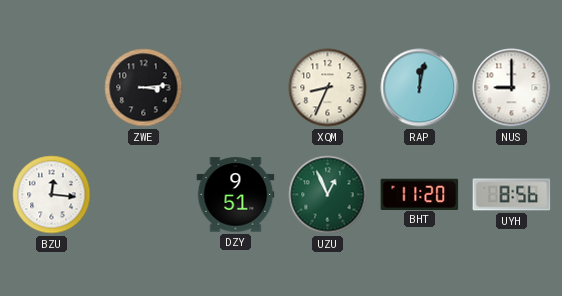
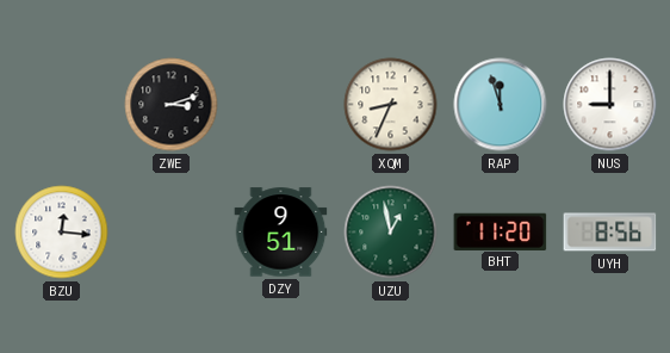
ZWE: 3:14 -> 3:12
RAP: 12:02 -> 11:57
UZU: 12:56 -> 12:58
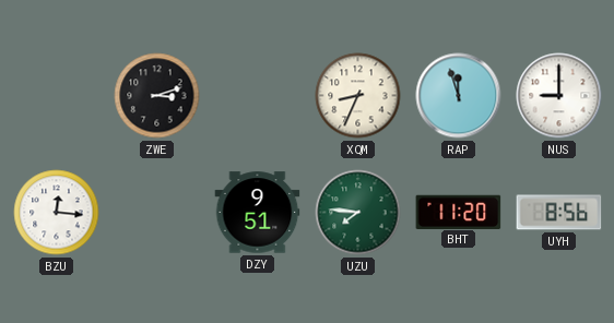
UZU: 12:58 -> 7:46
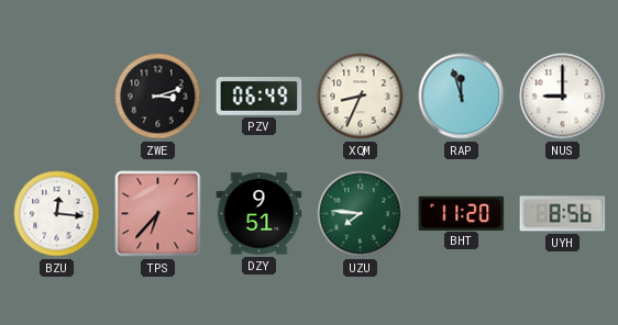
PZV: none -> 06:49
TPS: none -> 6:37
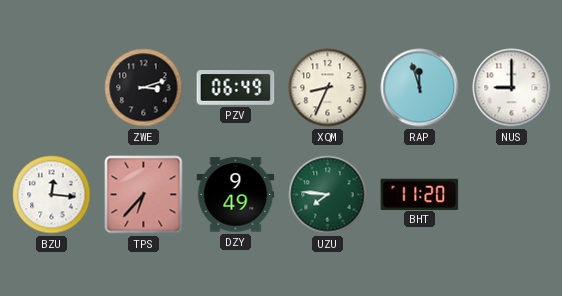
DZY: 9:51 -> 9:49
UYH: 8:56 -> none
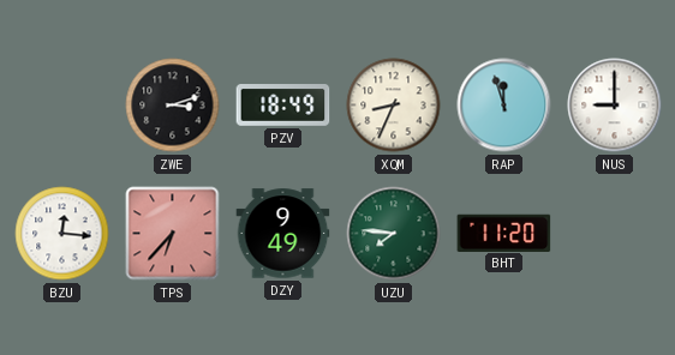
PZV: 06:49 -> 18:49
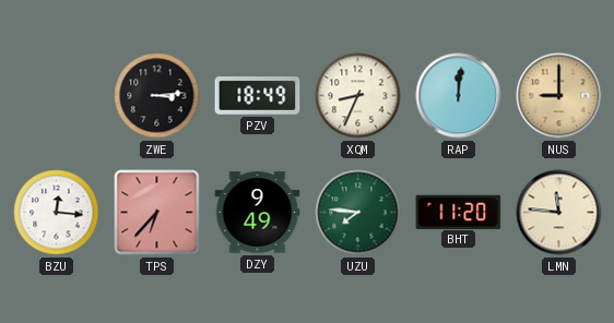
ZWE: 3:12 -> 3:14
RAP: 11:57 -> 12:01
NUS dial: white -> champagne
LMN: none -> 11:46
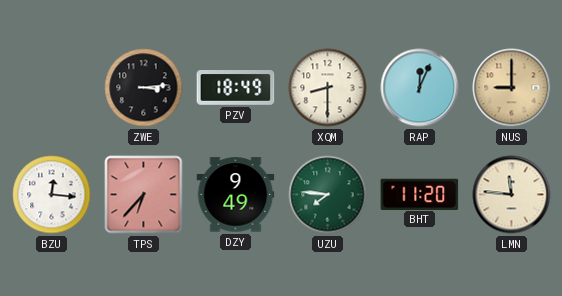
XQM: 8:34 -> 8:30
RAP: 12:01 -> 12:04
